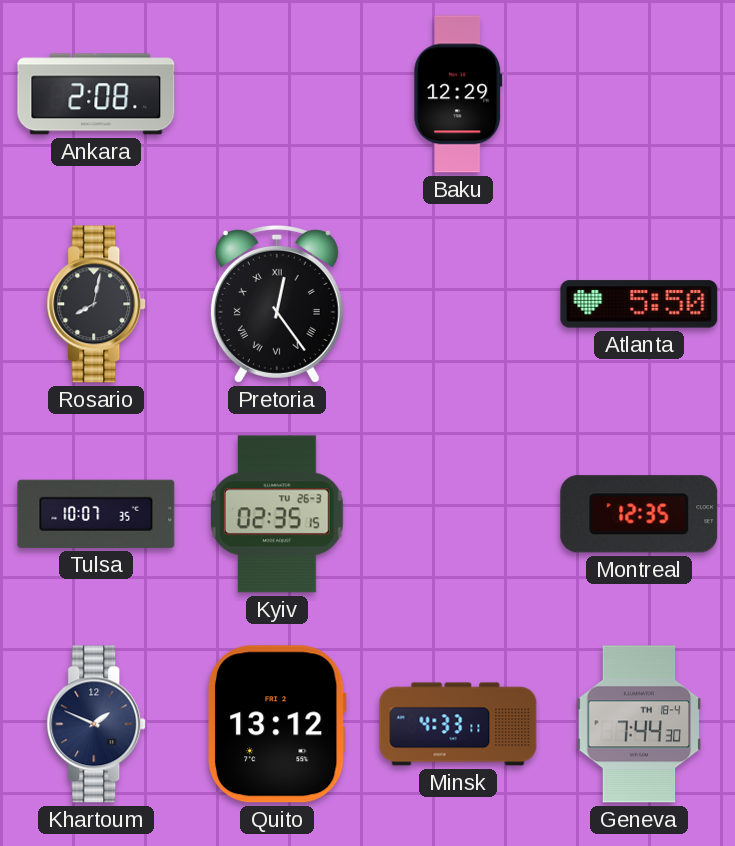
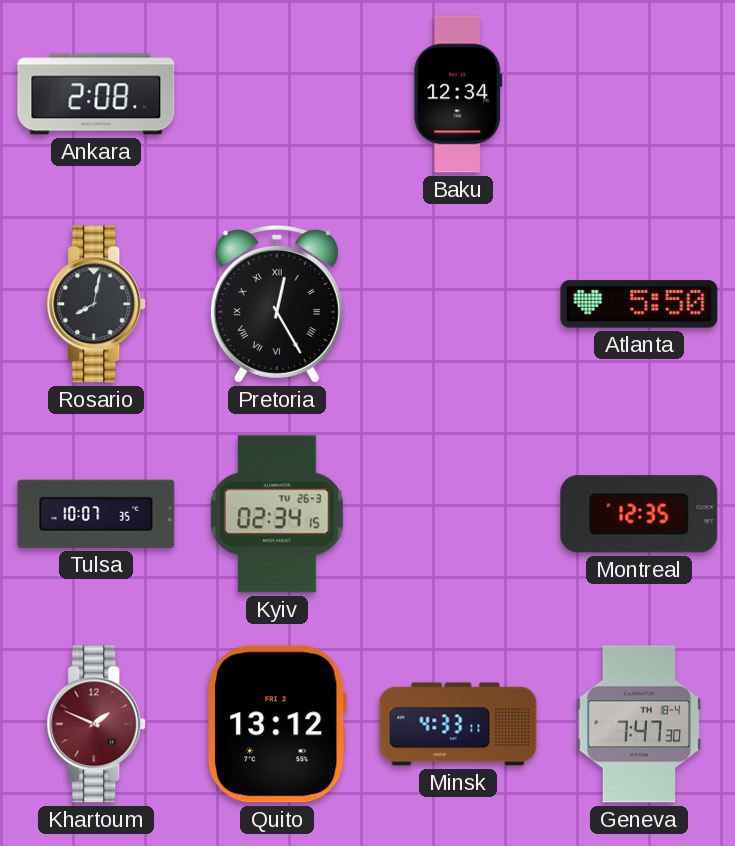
Baku: 12:29 -> 12:34
Pretoria: 12:24 -> 12:25
Kyiv: 02:35 -> 02:34
Khartoum dial: navy -> burgundy
Geneva: 7:44 -> 7:47
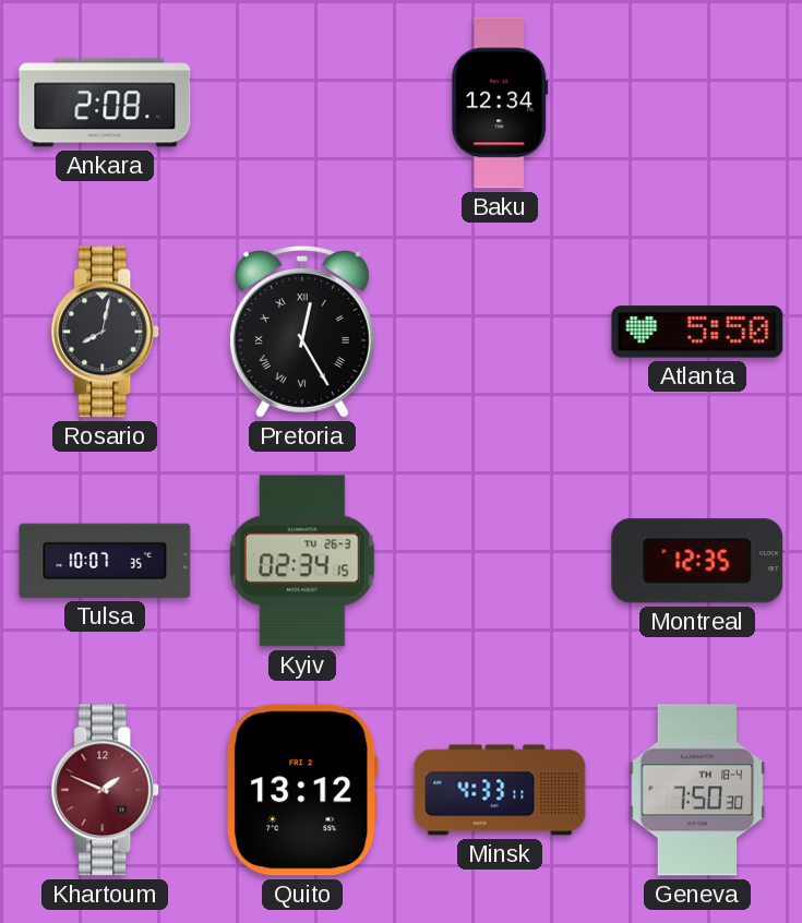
Geneva: 7:47 -> 7:50
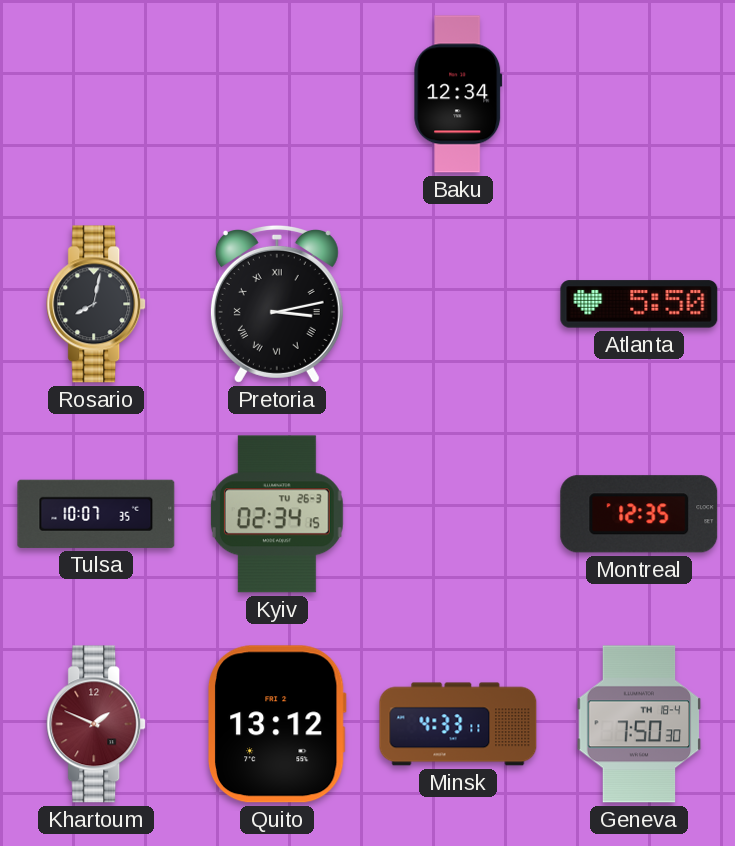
Ankara: 2:08 -> none
Pretoria: 12:25 -> 3:13
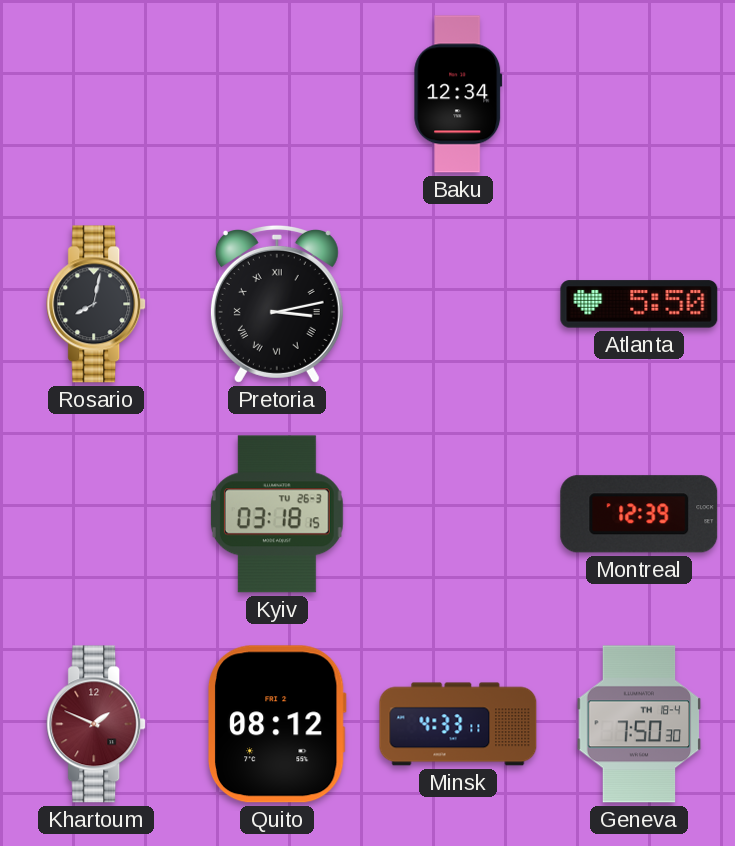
Tulsa: 10:07 -> none
Kyiv: 02:34 -> 03:18
Montreal: 12:35 -> 12:39
Quito: 13:12 -> 08:12
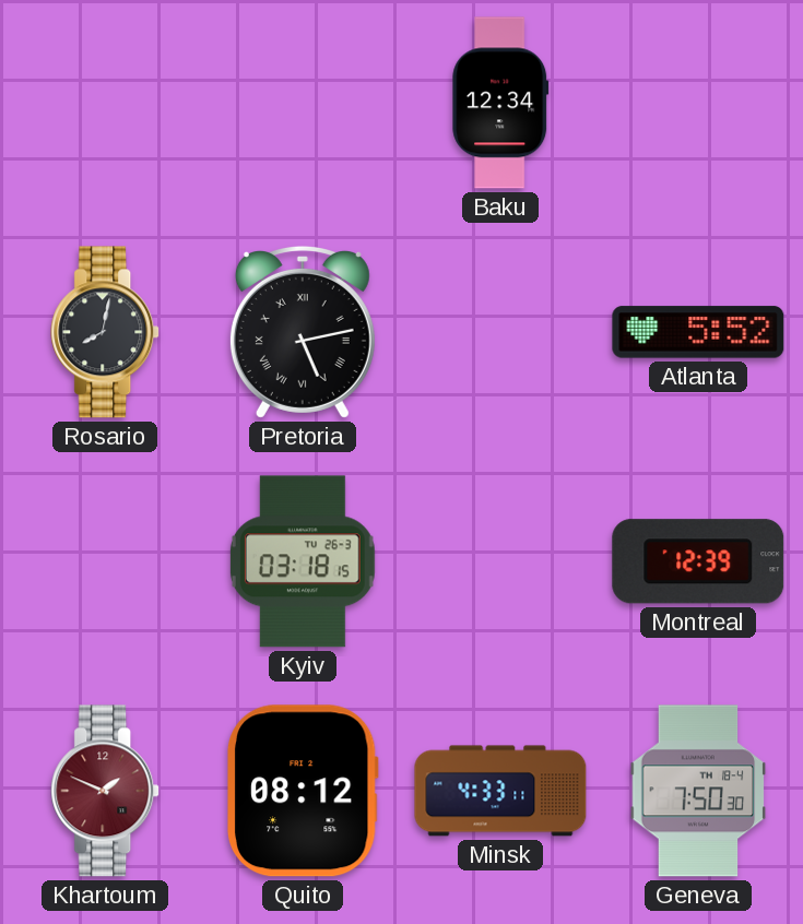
Pretoria: 3:13 -> 5:13
Atlanta: 5:50 -> 5:52
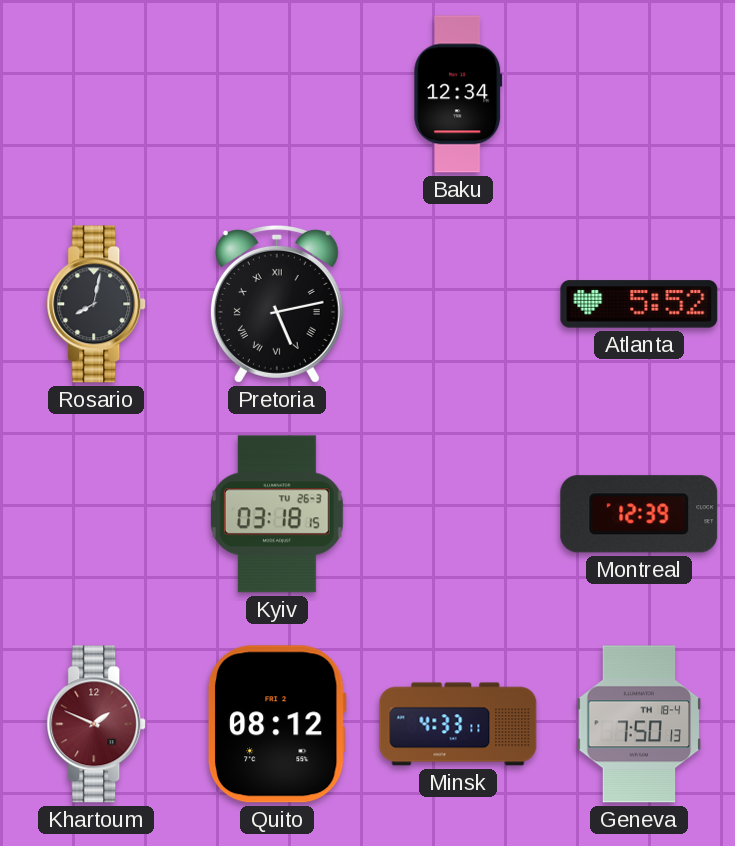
Geneva: 7:50:30 -> 7:50:13
